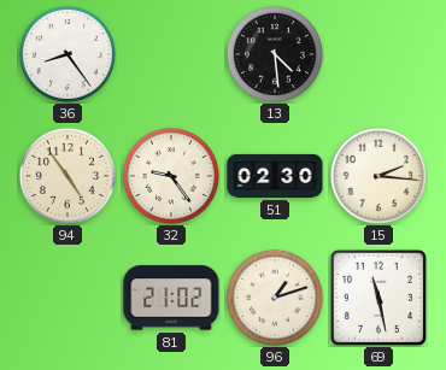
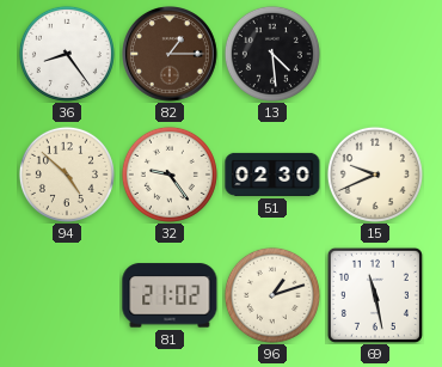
82: none -> 1:15
94: 4:54 -> 4:52
15: 2:16 -> 9:41
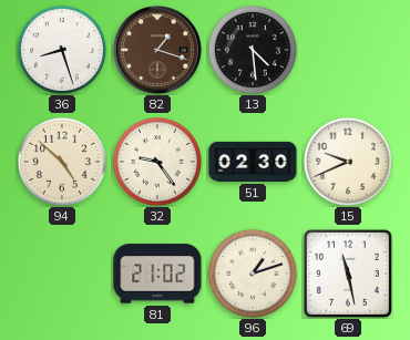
36: 8:24 -> 8:27
82: 1:15 -> 1:18
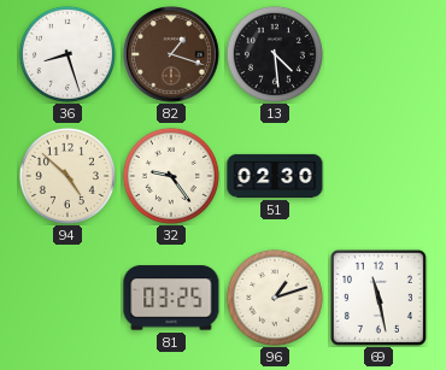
15: 9:41 -> none
81: 21:02 -> 03:25
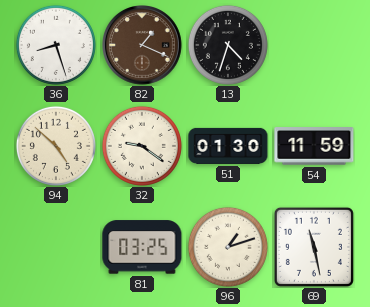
82: 1:18 -> 1:19
13: 4:29 -> 4:33
32: 9:24 -> 9:21
51: 02:30 -> 01:30
54: none -> 11:59
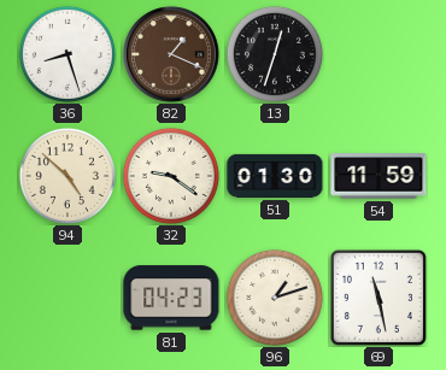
13: 4:33 -> 12:33
81: 03:25 -> 04:23
